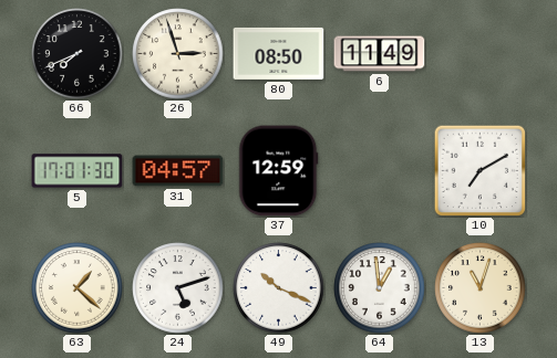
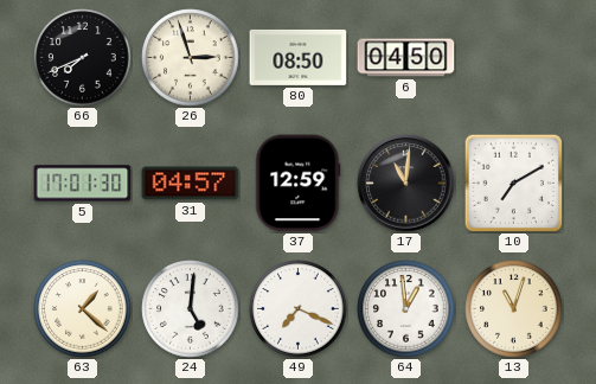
6: 11:49 -> 04:50
17: none -> 11:01
24: 5:12 -> 5:01
49: 10:19 -> 7:19
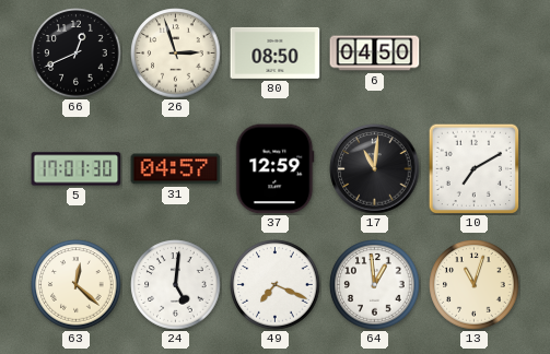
66: 7:41 -> 12:41
63: 1:22 -> 12:22
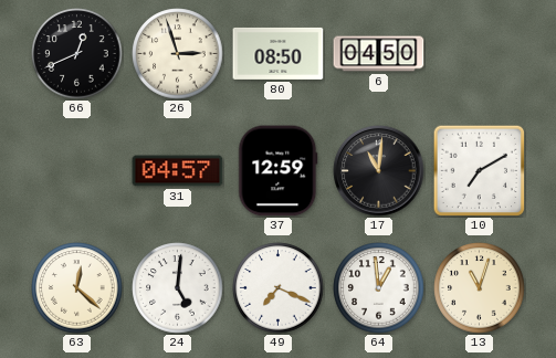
5: 17:01 -> none
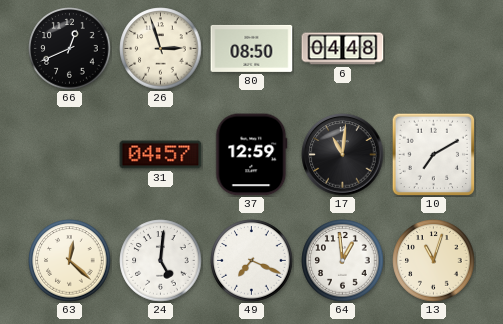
6: 04:50 -> 04:48
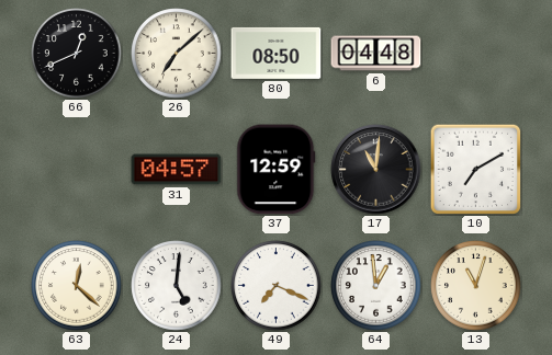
26: 2:57 -> 7:08
